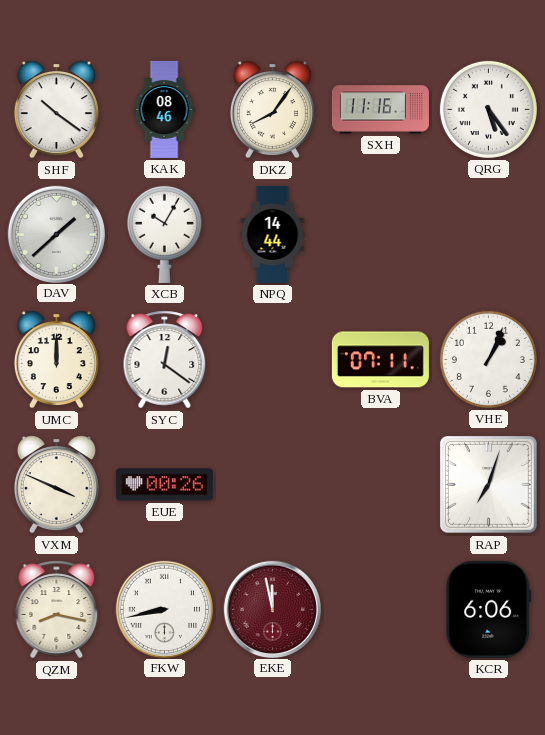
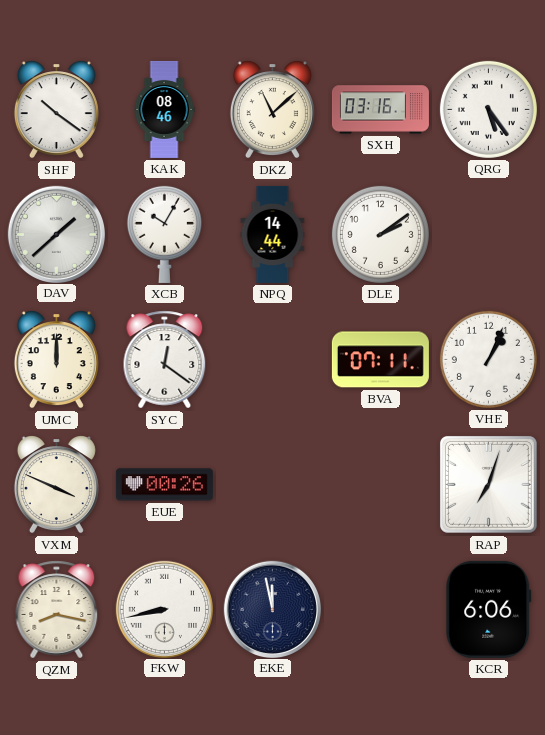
DKZ: 8:06 -> 11:08
SXH: 11:16 -> 03:16
DLE: none -> 2:09
EKE dial: burgundy -> navy
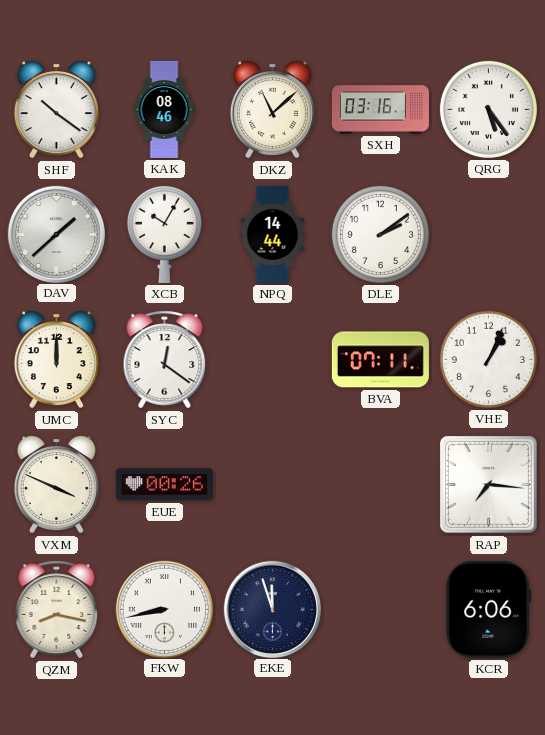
RAP: 7:03 -> 7:16
EKE: 11:58 -> 11:57
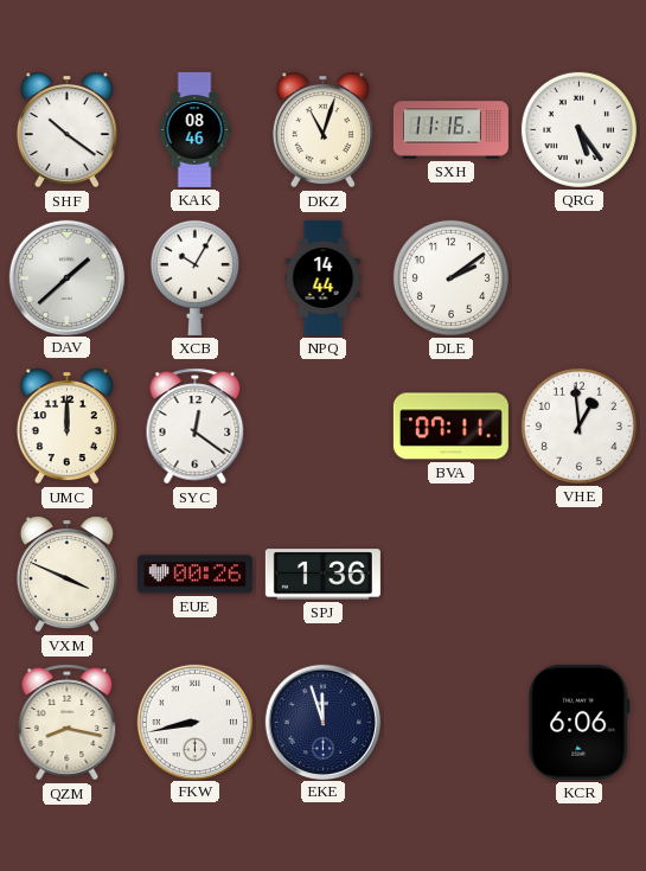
DKZ: 11:08 -> 11:03
SXH: 03:16 -> 11:16
VHE: 1:04 -> 12:59
SPJ: none -> 1:36
RAP: 7:16 -> none
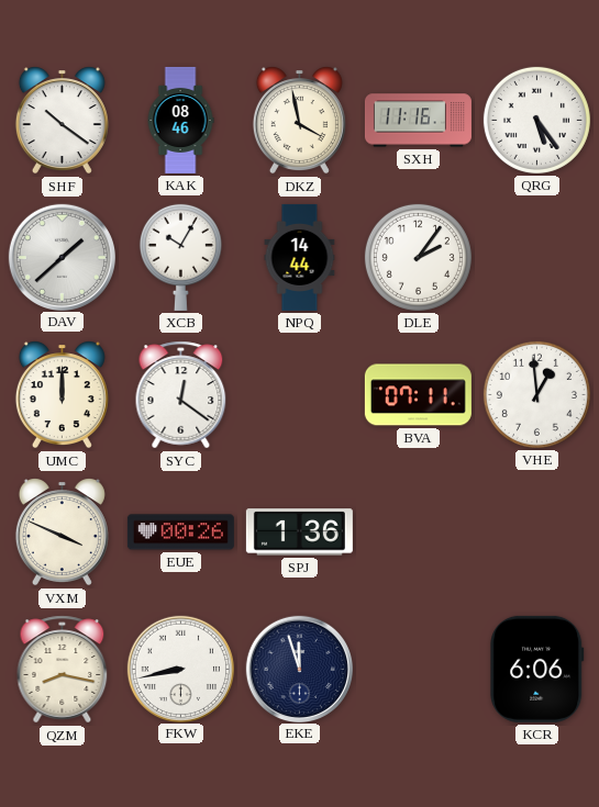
DKZ: 11:03 -> 3:58
DLE: 2:09 -> 2:06
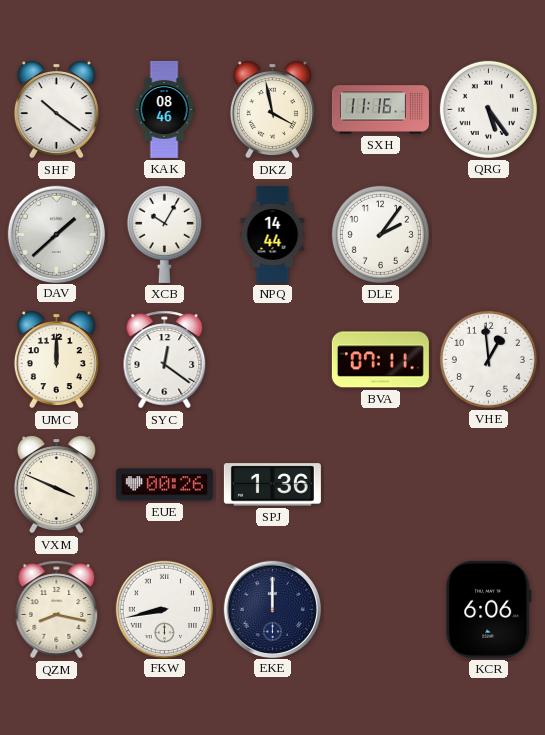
EKE: 11:57 -> 12:00
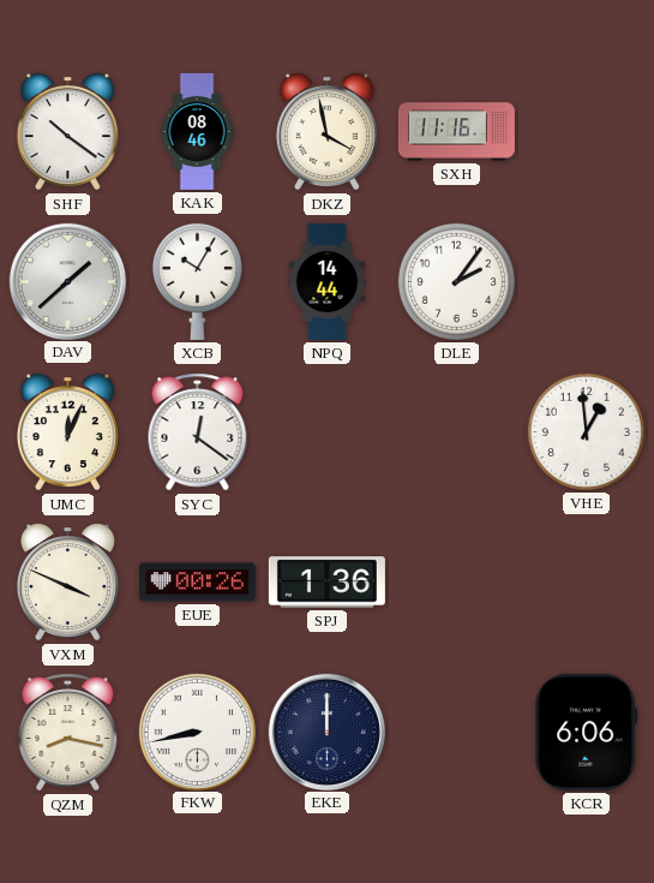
QRG: 5:24 -> none
UMC: 12:00 -> 12:04
BVA: 07:11 -> none
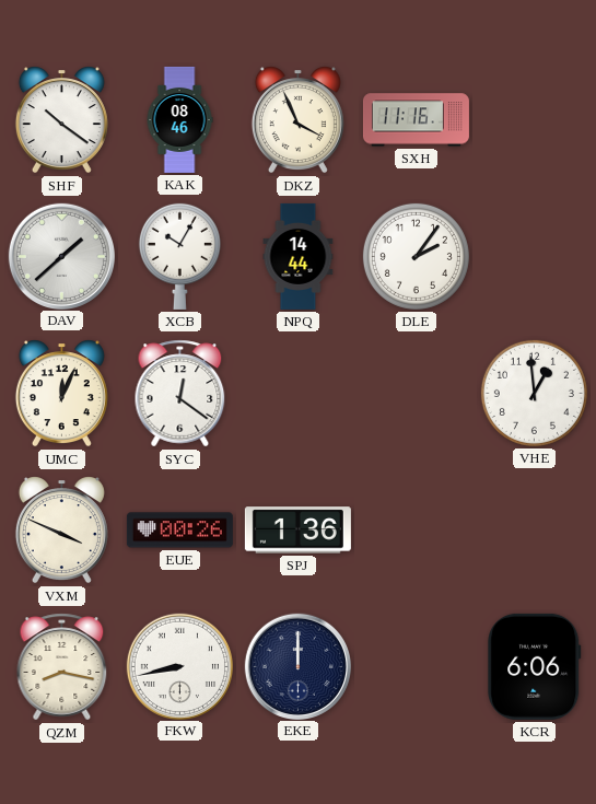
DKZ: 3:58 -> 3:56
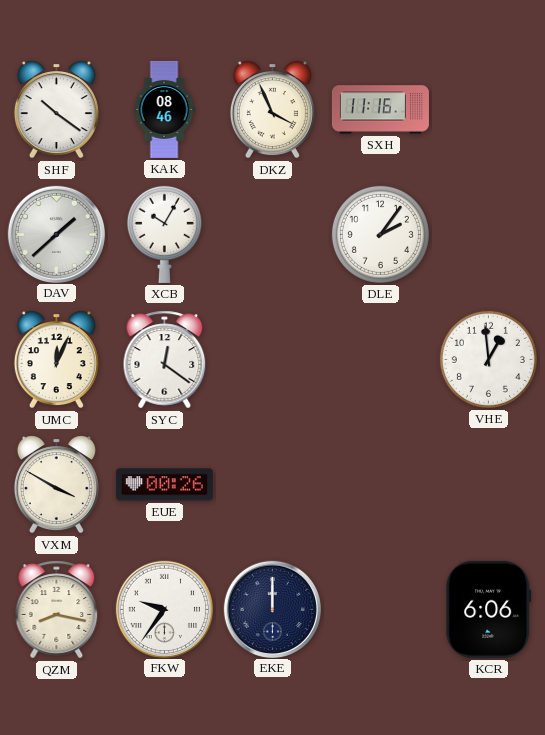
NPQ: 14:44 -> none
VXM: 3:49 -> 3:50
SPJ: 1:36 -> none
FKW: 8:43 -> 9:36
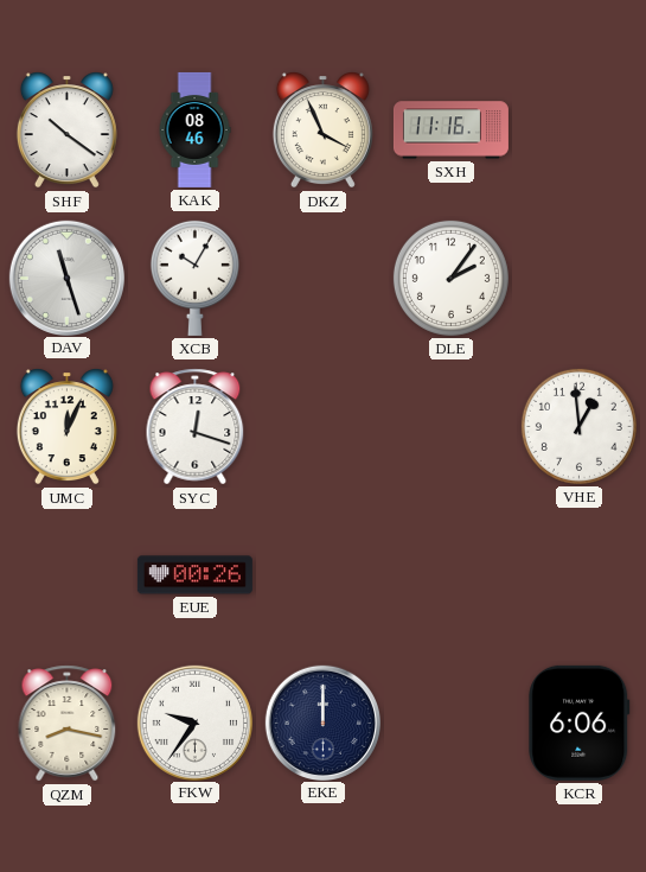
DAV: 1:38 -> 11:27
SYC: 12:21 -> 12:18
VXM: 3:50 -> none
